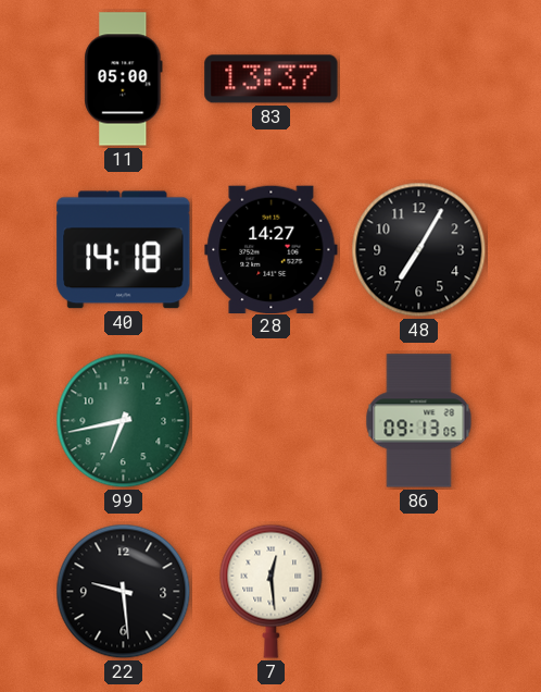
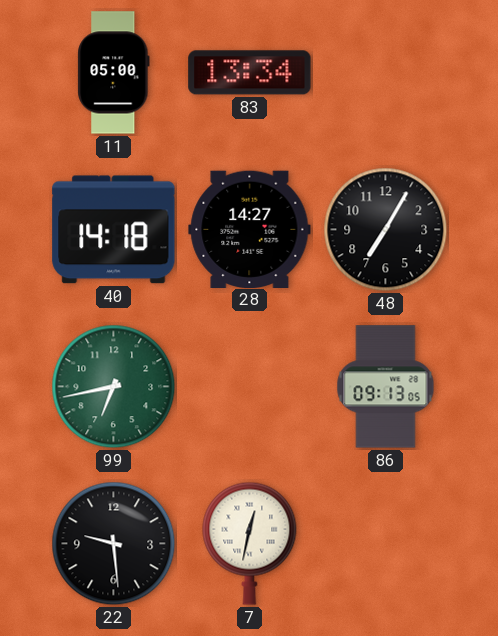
83: 13:37 -> 13:34
7: 12:29 -> 12:32
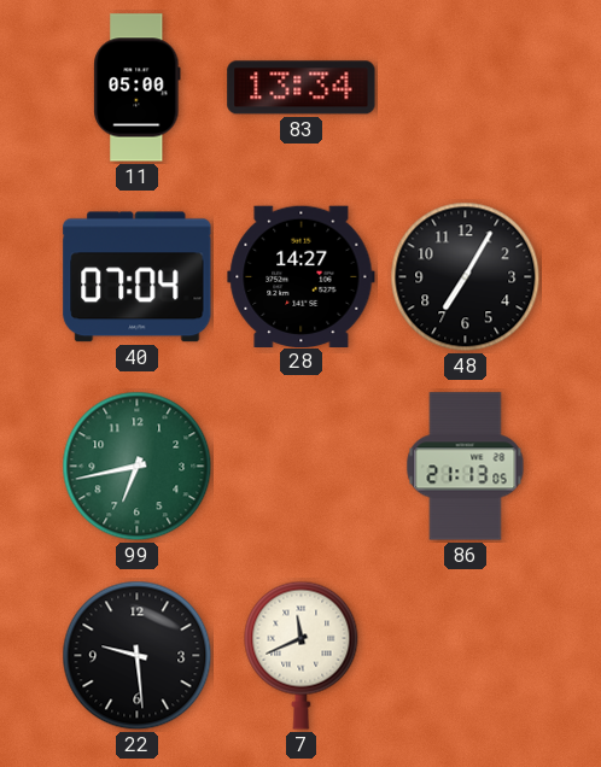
40: 14:18 -> 07:04
86: 09:13 -> 21:13
7: 12:32 -> 11:41
